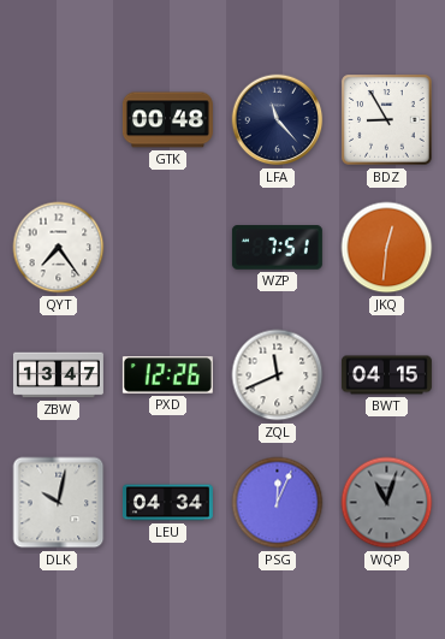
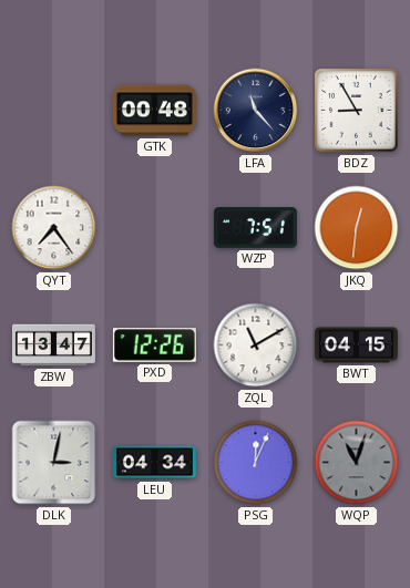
ZQL: 11:41 -> 11:10
DLK: 10:02 -> 3:02
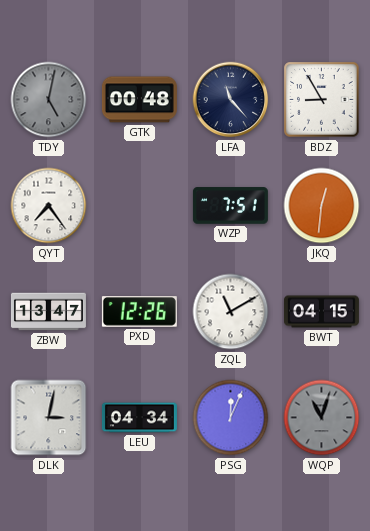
TDY: none -> 5:02
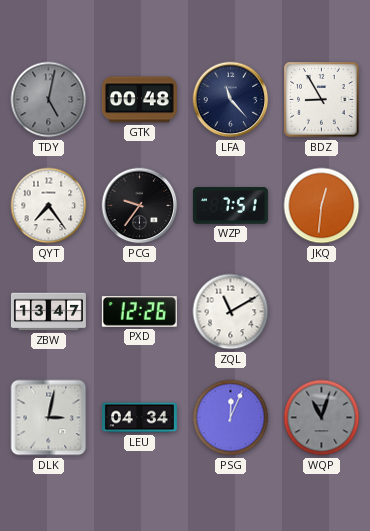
PCG: none -> 9:36
BWT: 04:15 -> none
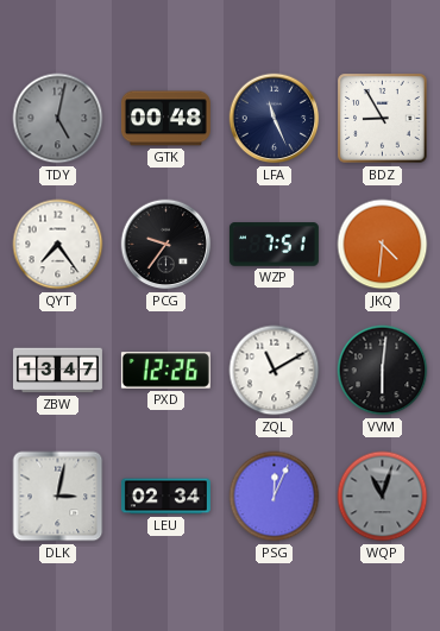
LFA: 11:23 -> 11:26
JKQ: 12:31 -> 4:31
VVM: none -> 6:01
LEU: 04:34 -> 02:34
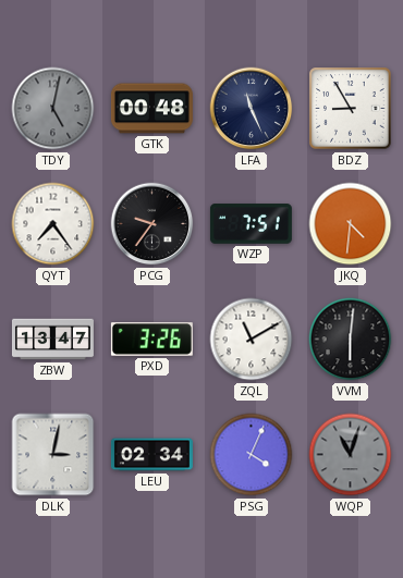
PXD: 12:26 -> 3:26
PSG: 12:04 -> 4:04
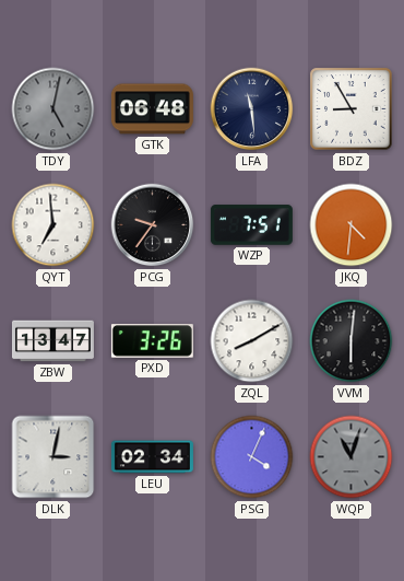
GTK: 00:48 -> 06:48
LFA: 11:26 -> 11:29
QYT: 7:24 -> 6:59
ZQL: 11:10 -> 8:10
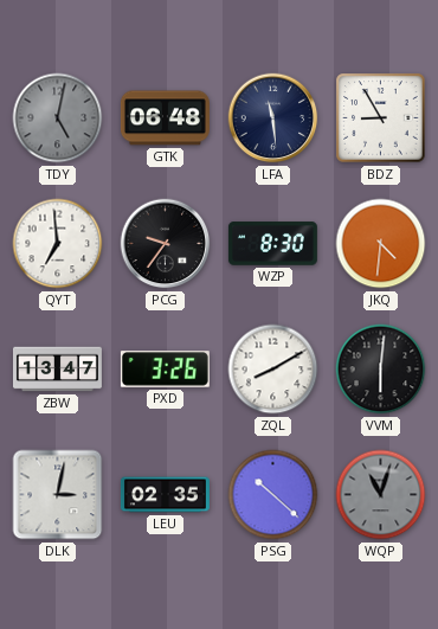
WZP: 7:51 -> 8:30
LEU: 02:34 -> 02:35
PSG: 4:04 -> 10:22
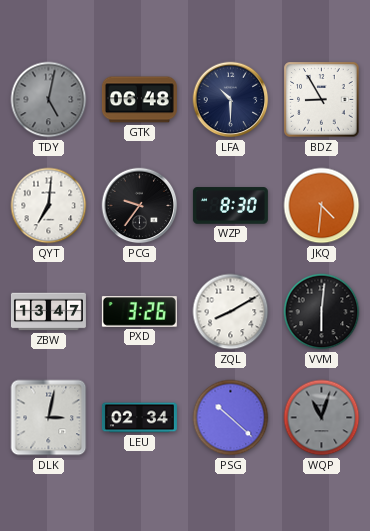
LFA: 11:29 -> 10:30
QYT: 6:59 -> 7:01
LEU: 02:35 -> 02:34
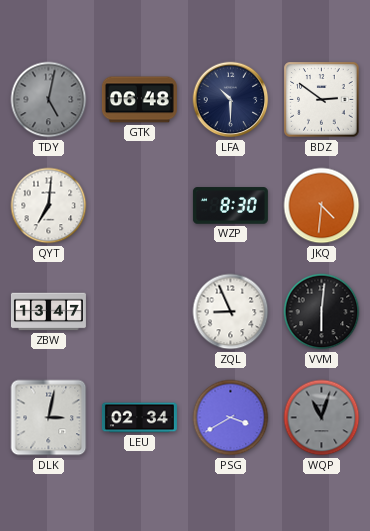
BDZ: 8:55 -> 2:51
PCG: 9:36 -> none
PXD: 3:26 -> none
ZQL: 8:10 -> 8:56
PSG: 10:22 -> 3:40
